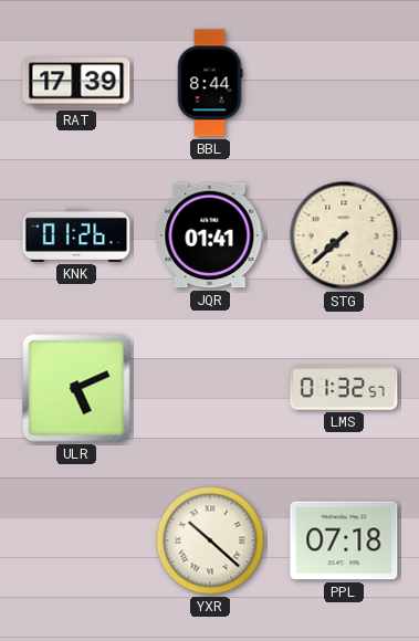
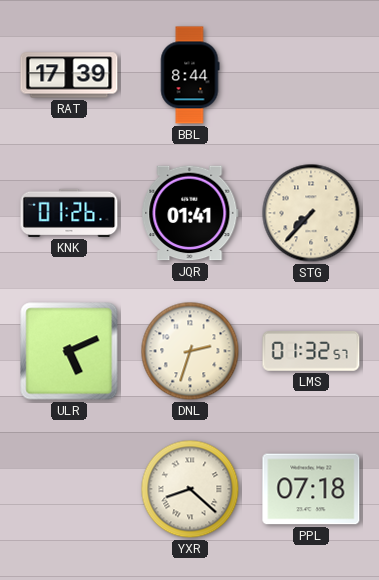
STG: 7:38 -> 7:37
DNL: none -> 2:33
YXR: 10:22 -> 8:22
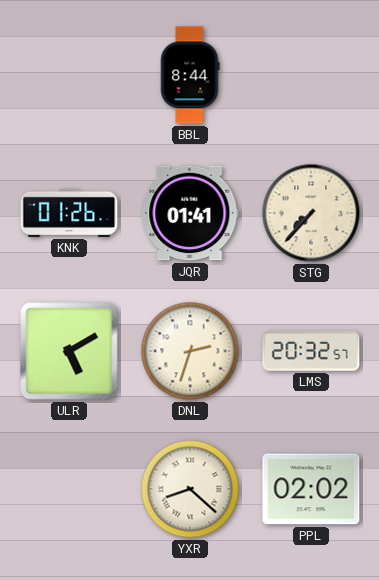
RAT: 17:39 -> none
ULR: 5:11 -> 5:10
LMS: 01:32 -> 20:32
PPL: 07:18 -> 02:02
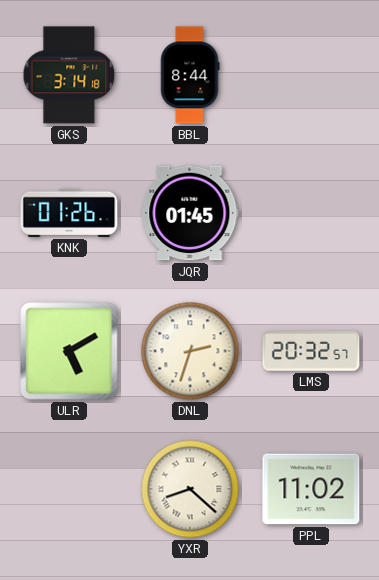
GKS: none -> 3:14
JQR: 01:41 -> 01:45
STG: 7:37 -> none
PPL: 02:02 -> 11:02
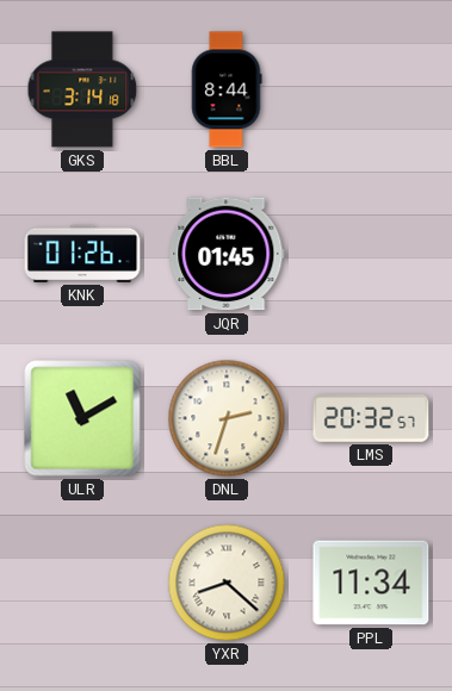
ULR: 5:10 -> 11:10
PPL: 11:02 -> 11:34
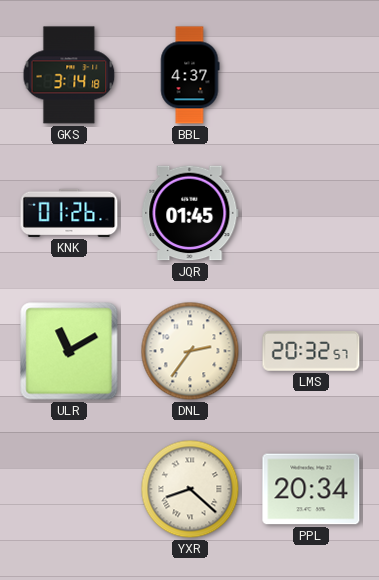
BBL: 8:44 -> 4:37
DNL: 2:33 -> 2:36
PPL: 11:34 -> 20:34
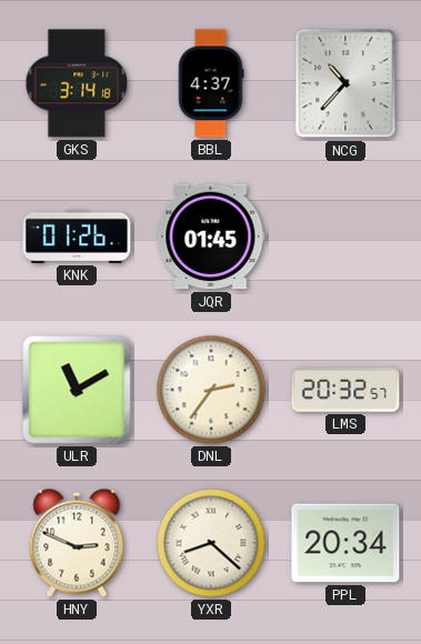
NCG: none -> 10:37
HNY: none -> 2:49
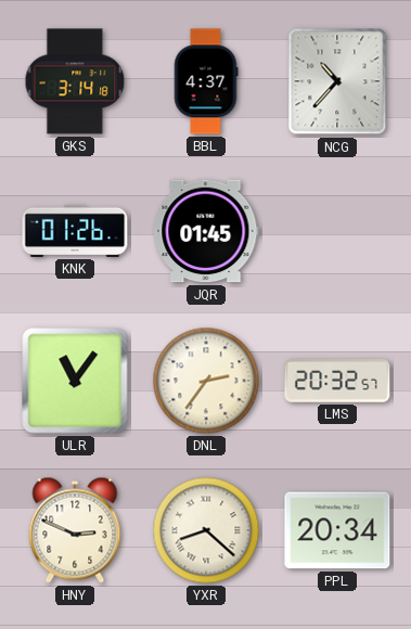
ULR: 11:10 -> 11:06
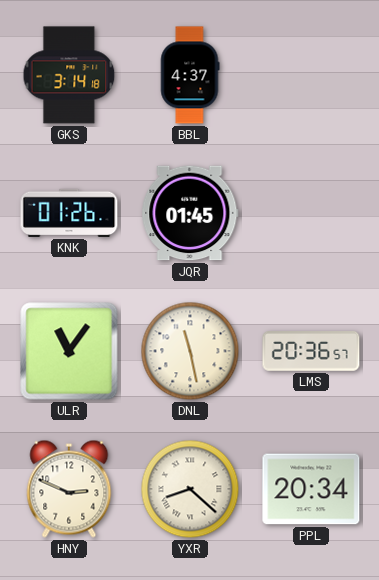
NCG: 10:37 -> none
DNL: 2:36 -> 11:28
LMS: 20:32 -> 20:36
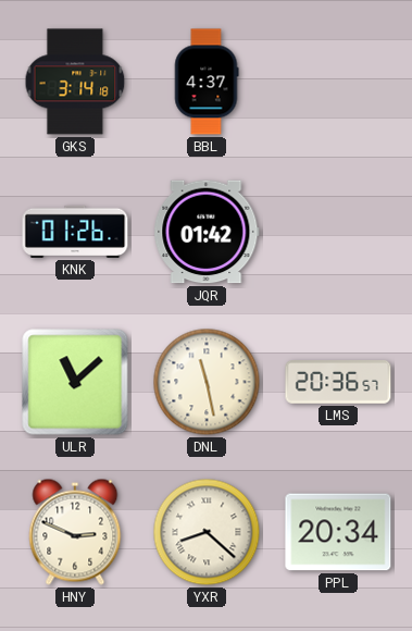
JQR: 01:45 -> 01:42
ULR: 11:06 -> 11:08
